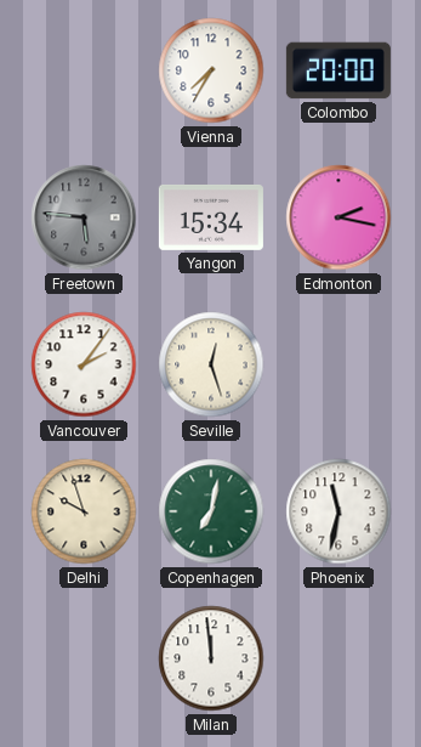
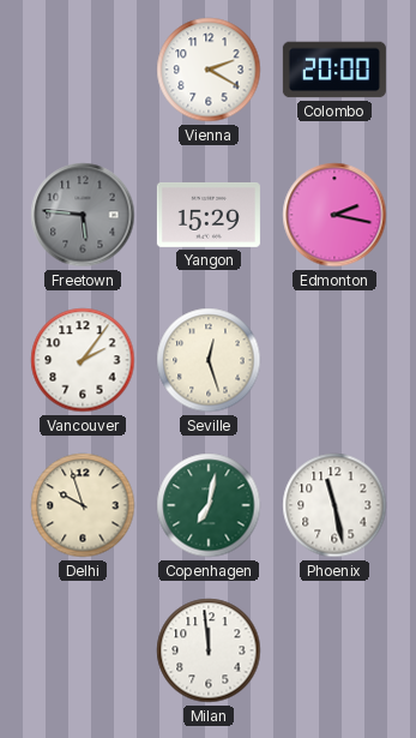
Vienna: 7:35 -> 2:20
Yangon: 15:34 -> 15:29
Phoenix: 11:32 -> 11:28
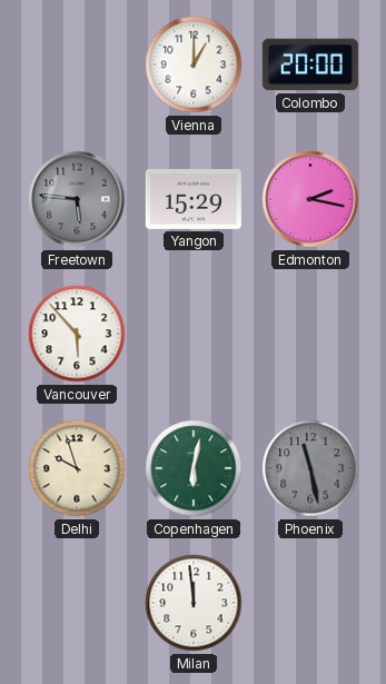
Vienna: 2:20 -> 1:00
Vancouver: 2:06 -> 5:53
Seville: 12:27 -> none
Copenhagen: 7:02 -> 6:02
Phoenix dial: white -> grey
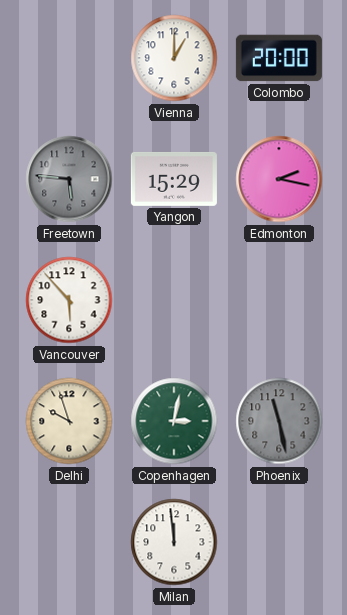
Copenhagen: 6:02 -> 3:02
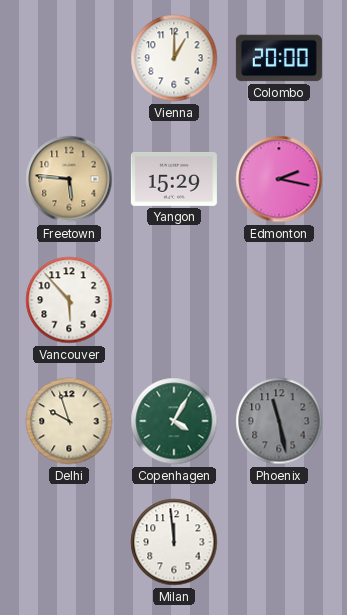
Freetown dial: grey -> champagne
Copenhagen: 3:02 -> 4:05
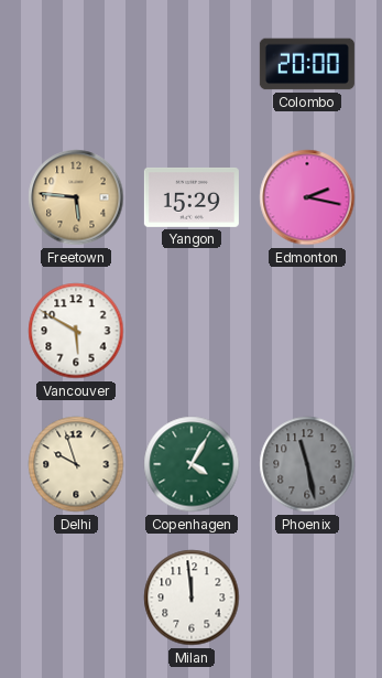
Vienna: 1:00 -> none
Vancouver: 5:53 -> 5:50
